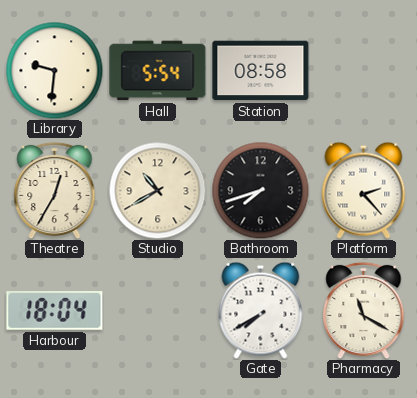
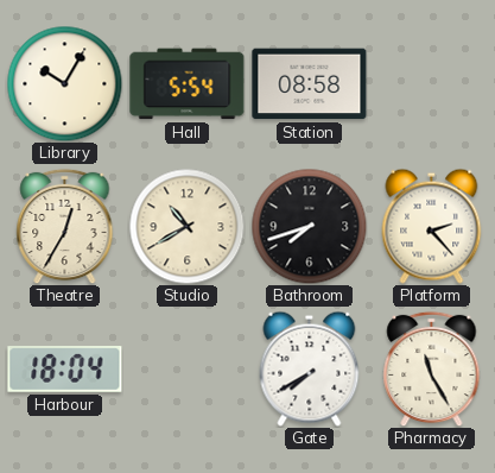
Library: 9:31 -> 10:05
Pharmacy: 11:20 -> 11:25
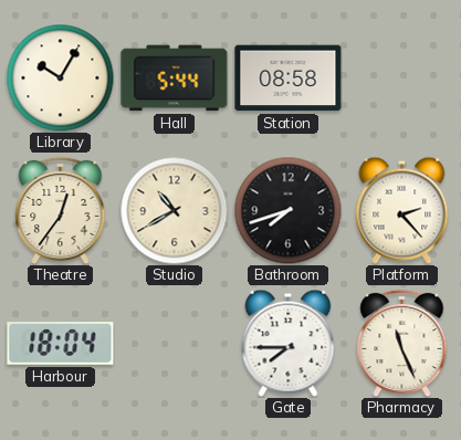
Hall: 5:54 -> 5:44
Theatre: 12:35 -> 12:36
Gate: 7:40 -> 7:45
Pharmacy: 11:25 -> 11:26
